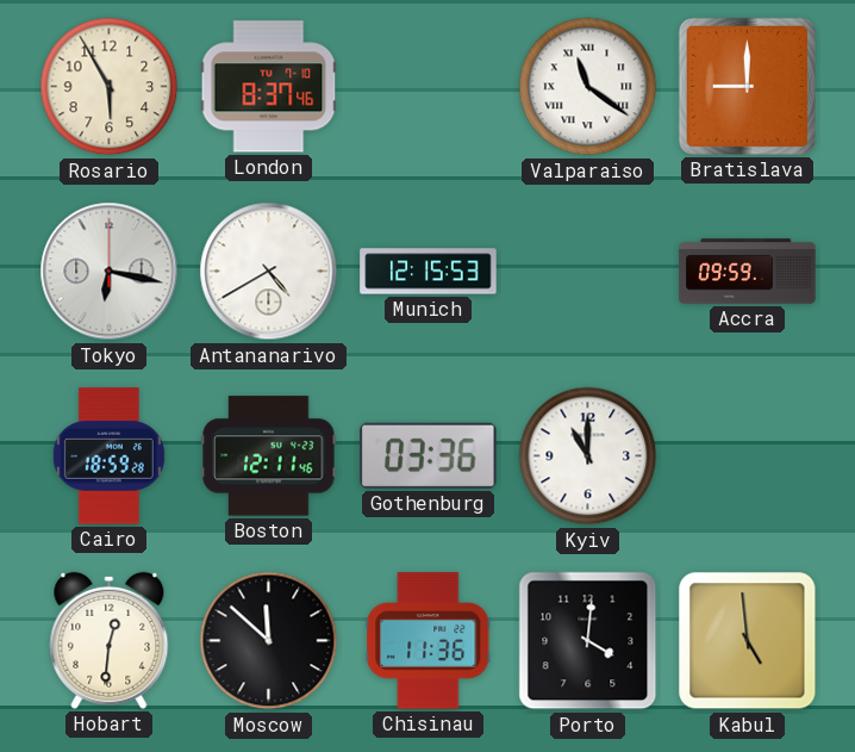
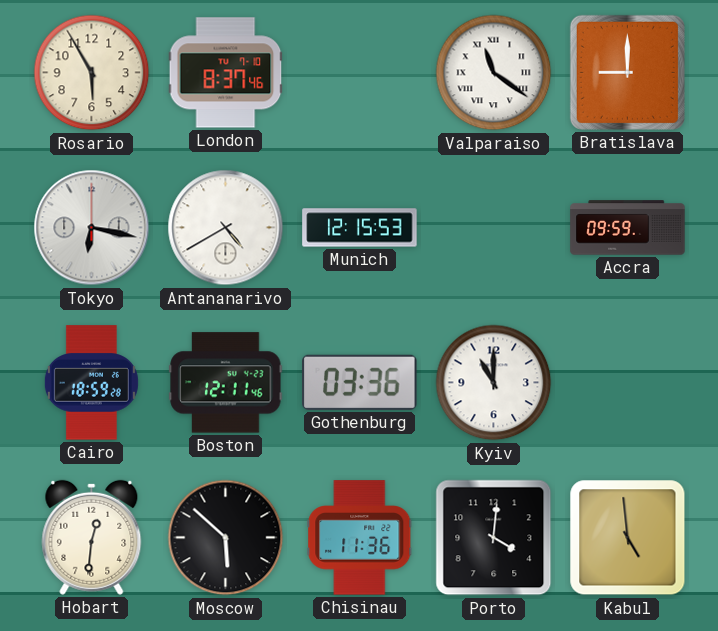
Moscow: 11:52 -> 5:52
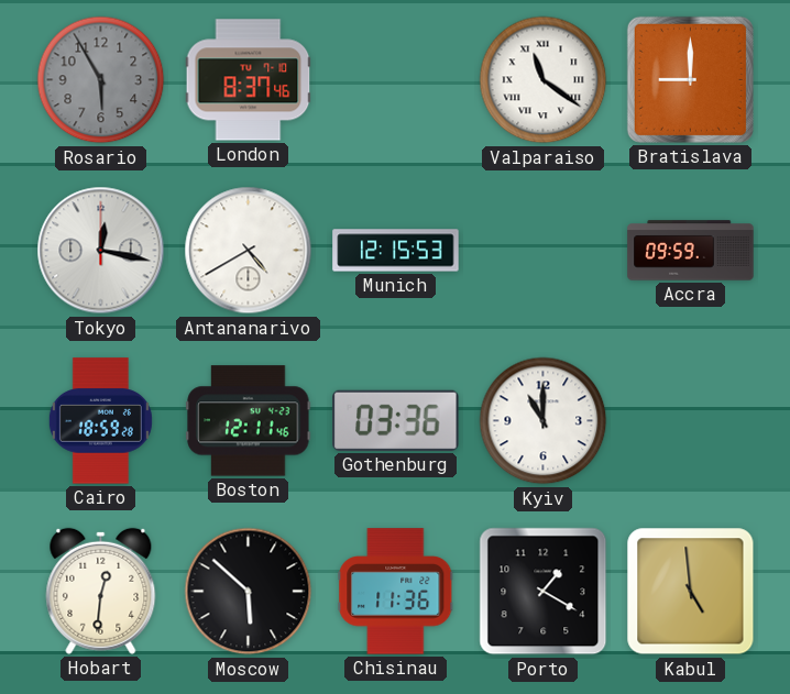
Rosario dial: cream -> grey
Tokyo: 6:17 -> 12:17
Porto: 4:01 -> 1:20
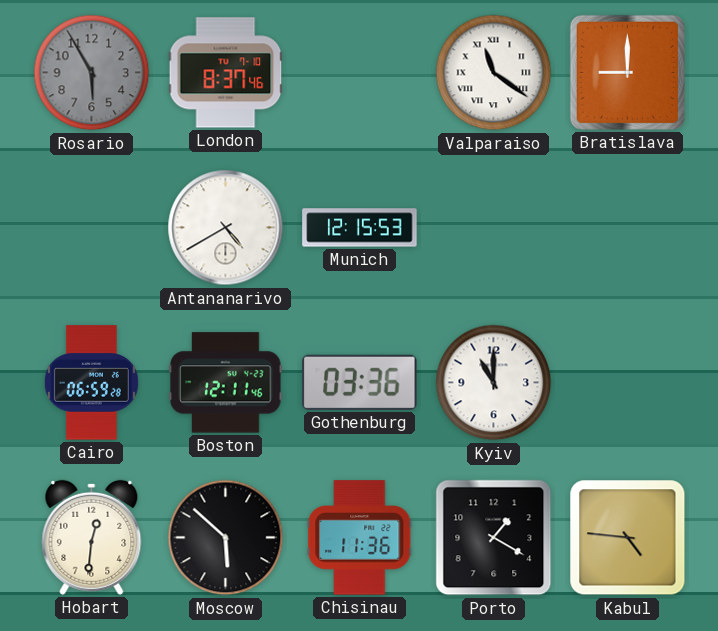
Tokyo: 12:17 -> none
Accra: 09:59 -> none
Cairo: 18:59 -> 06:59
Kabul: 4:59 -> 4:46
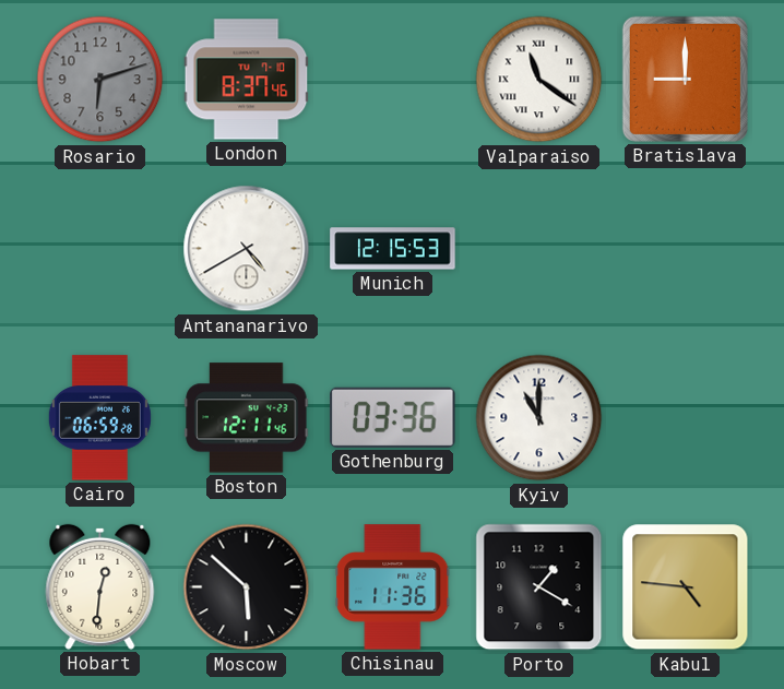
Rosario: 5:55 -> 6:12
